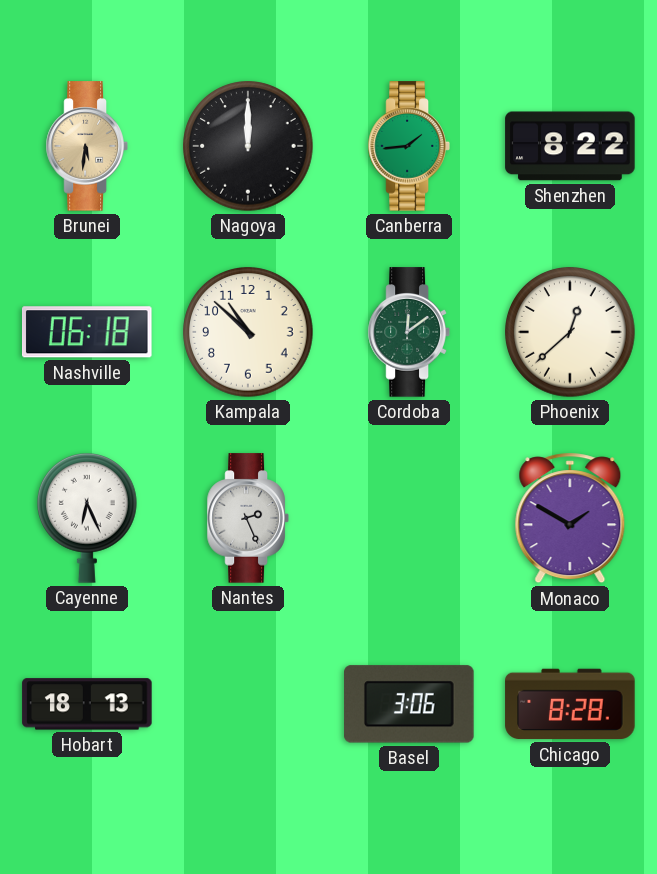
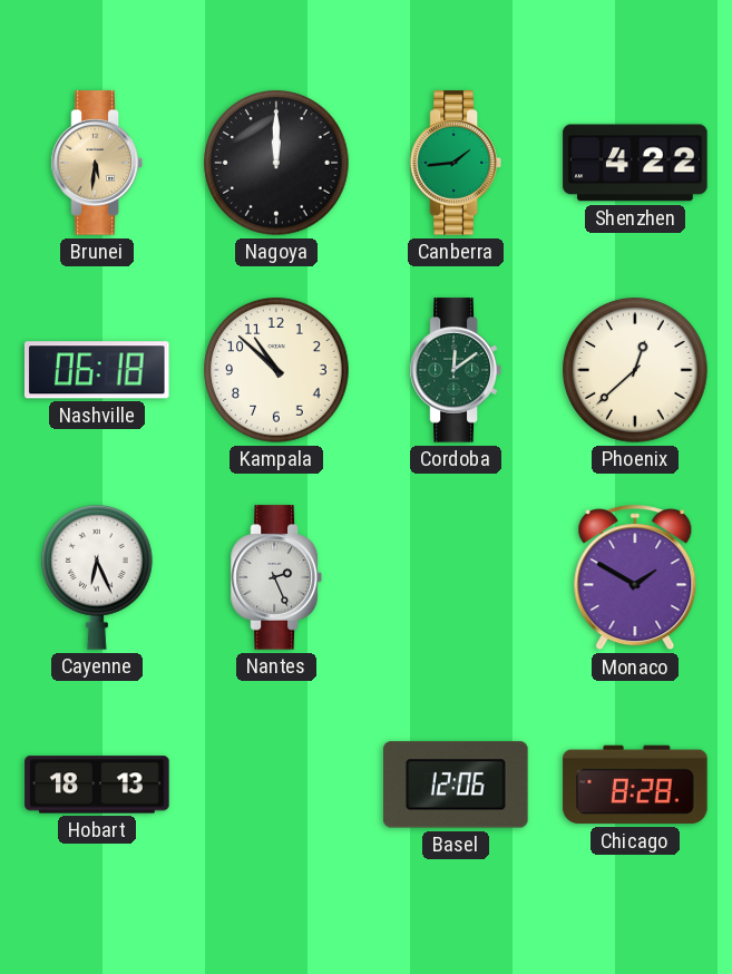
Shenzhen: 8:22 -> 4:22
Basel: 3:06 -> 12:06
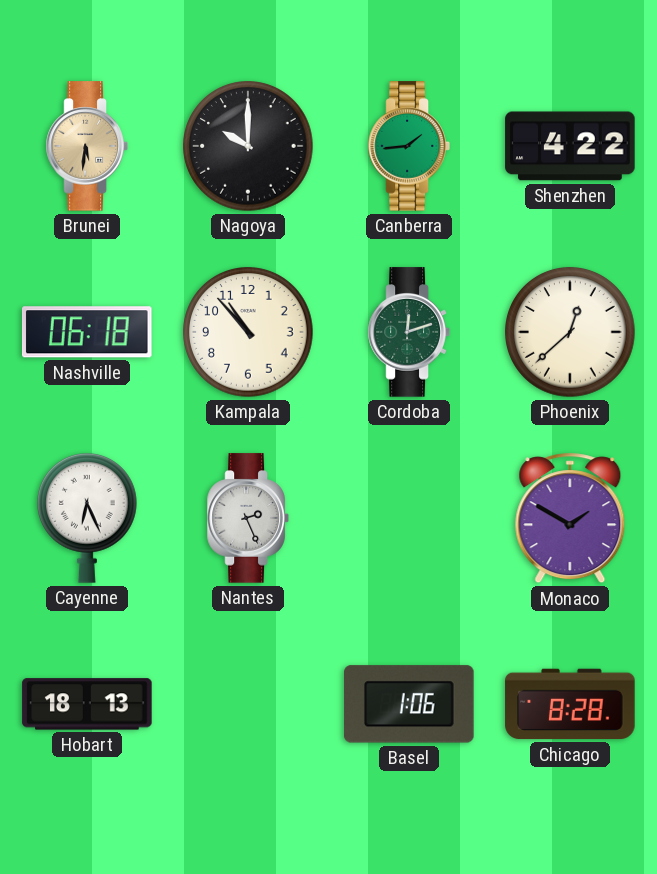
Nagoya: 12:00 -> 10:00
Kampala: 10:52 -> 10:53
Cordoba: 12:09 -> 12:12
Basel: 12:06 -> 1:06
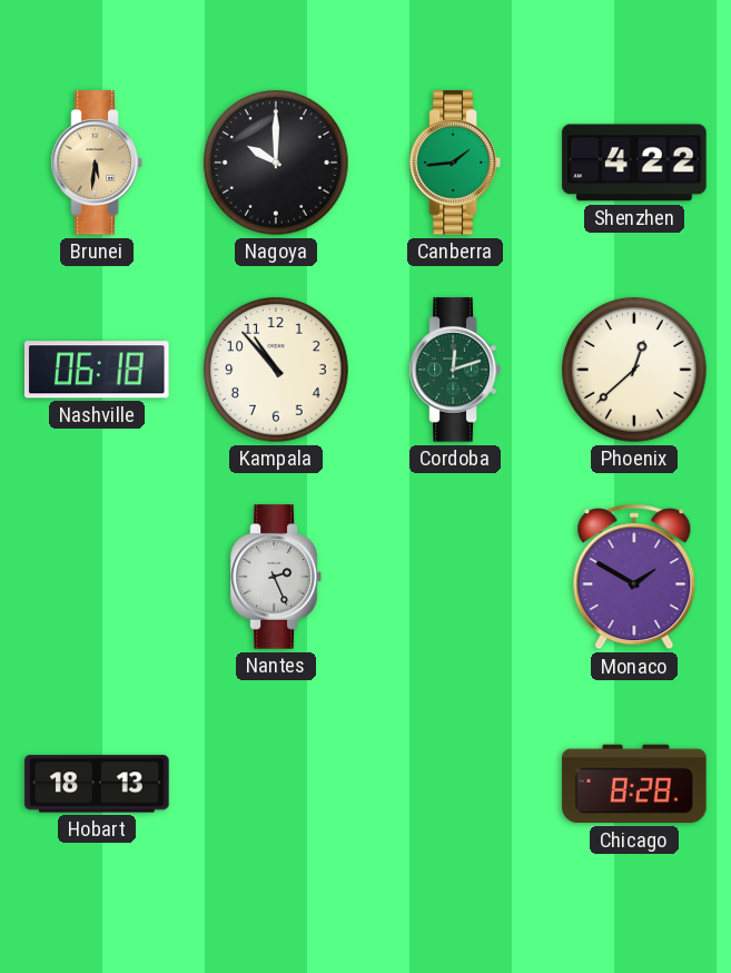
Cayenne: 6:26 -> none
Basel: 1:06 -> none
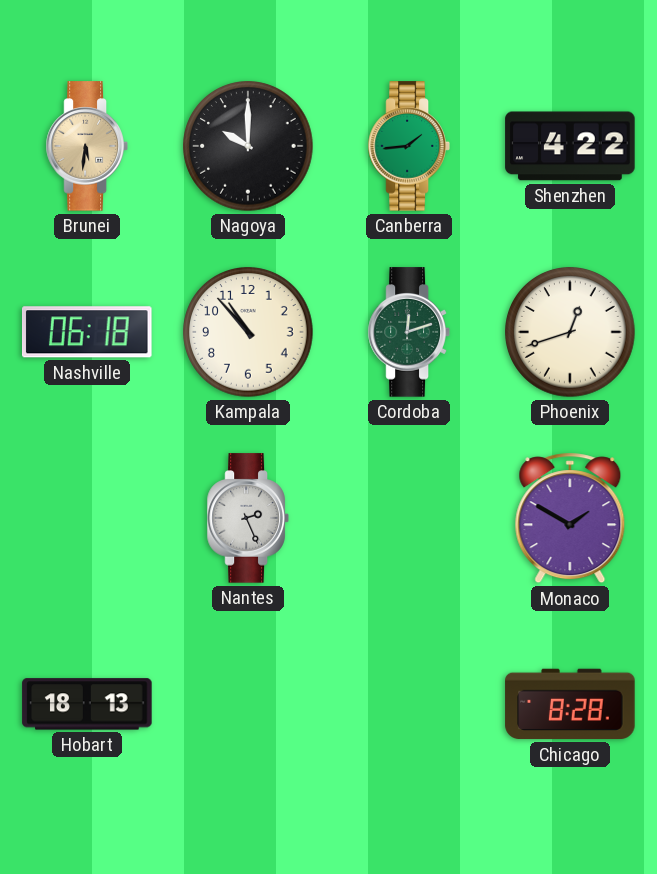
Phoenix: 12:38 -> 12:42
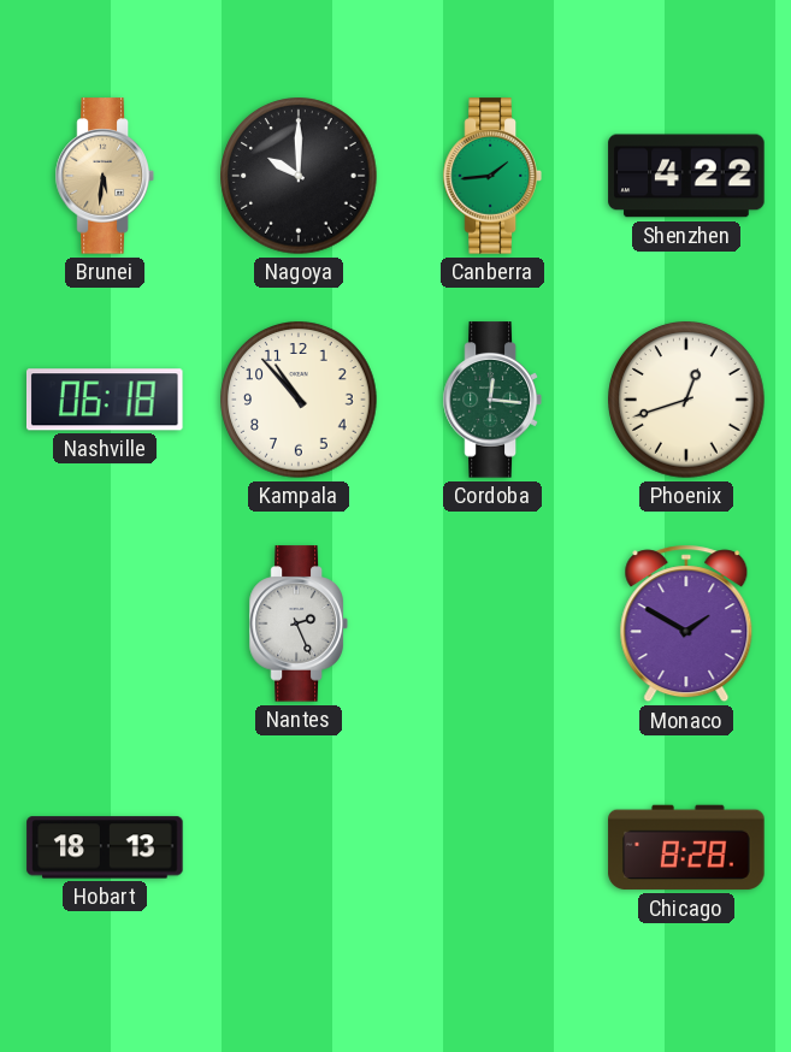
Cordoba: 12:12 -> 12:16
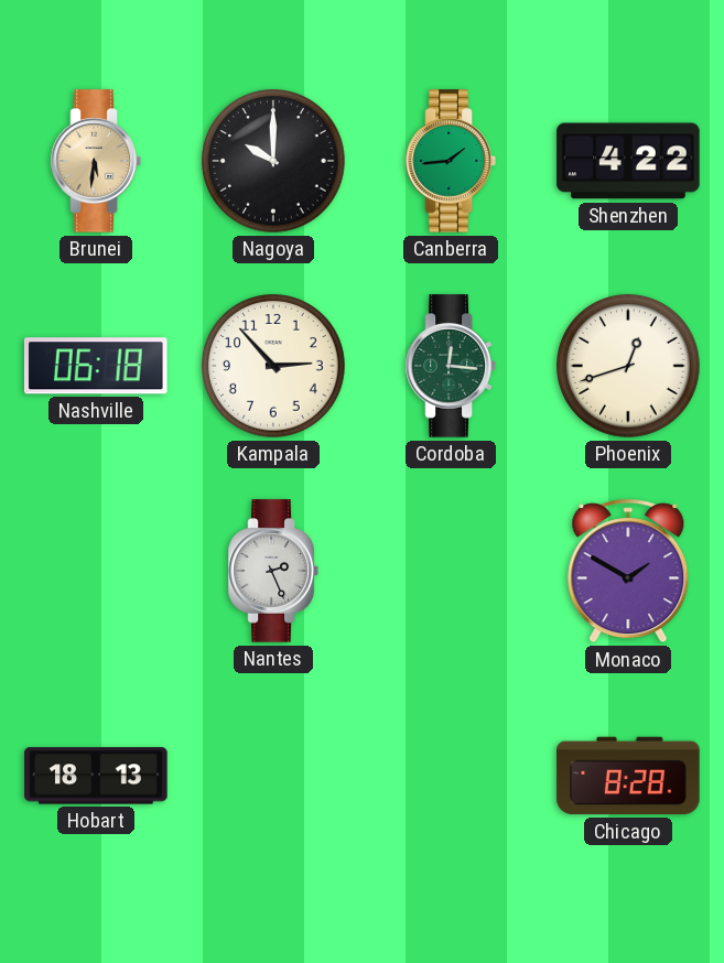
Kampala: 10:53 -> 2:53
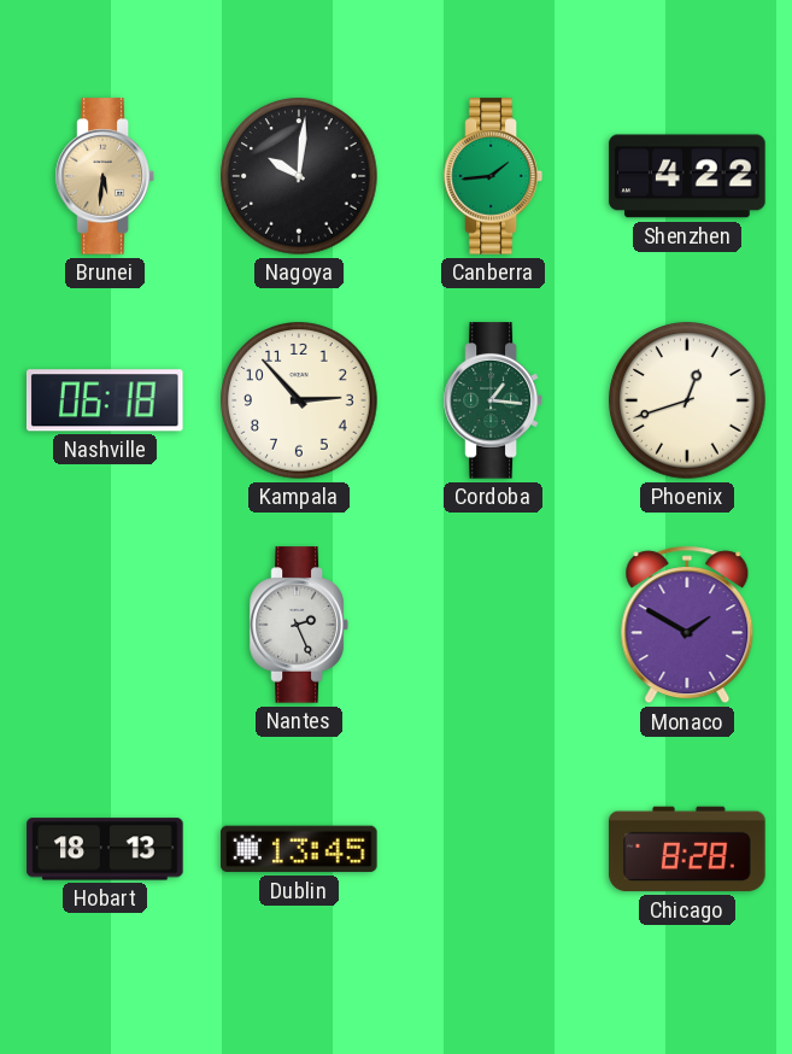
Nagoya: 10:00 -> 10:01
Cordoba: 12:16 -> 1:16
Dublin: none -> 13:45
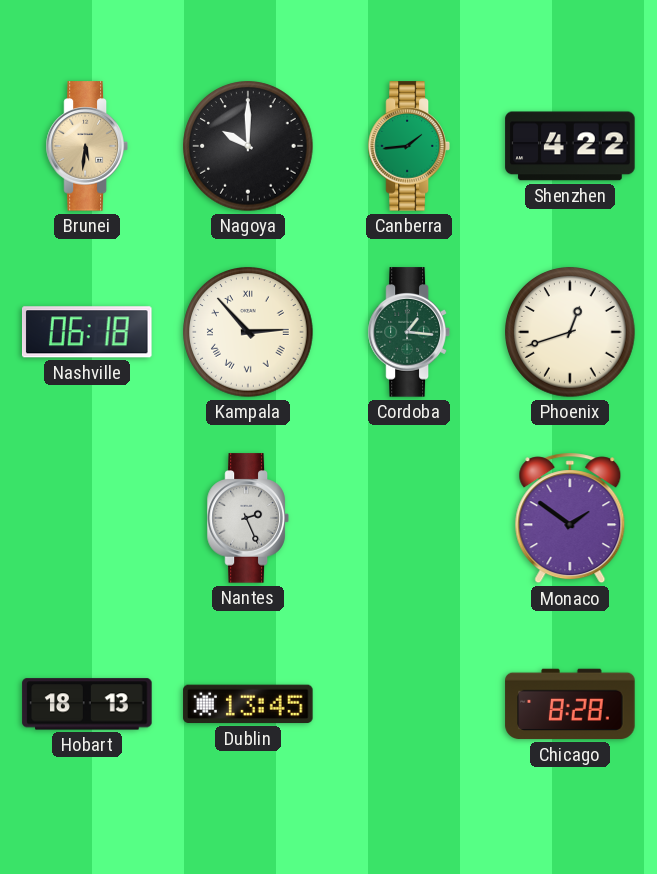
Nagoya: 10:01 -> 10:00
Kampala numerals: Arabic -> Roman
Monaco: 1:50 -> 1:51
